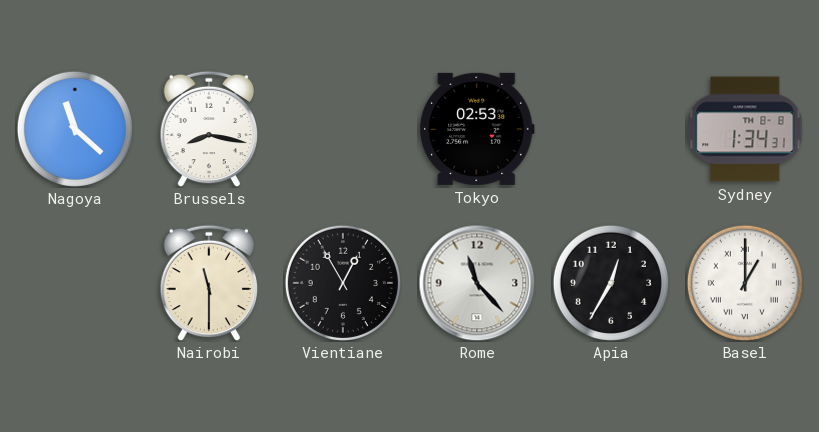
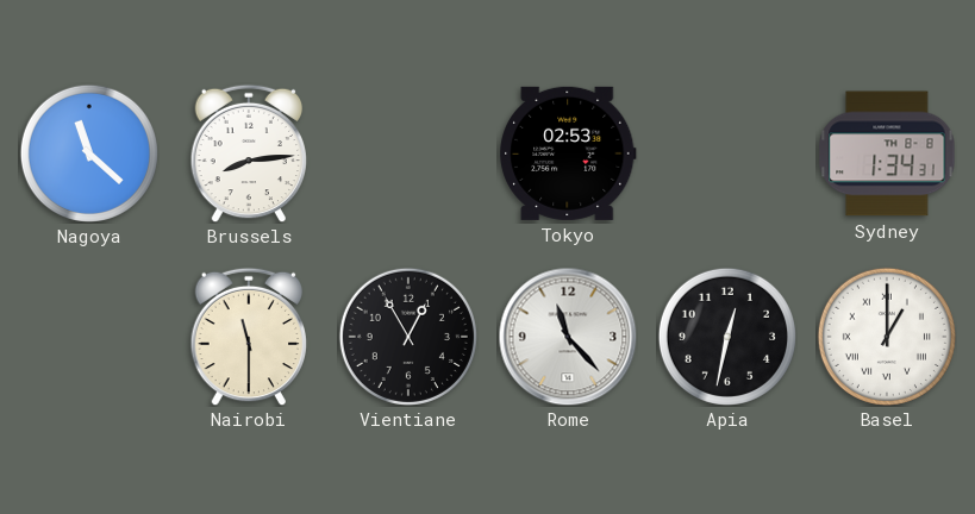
Brussels: 8:17 -> 8:14
Apia: 12:35 -> 12:32
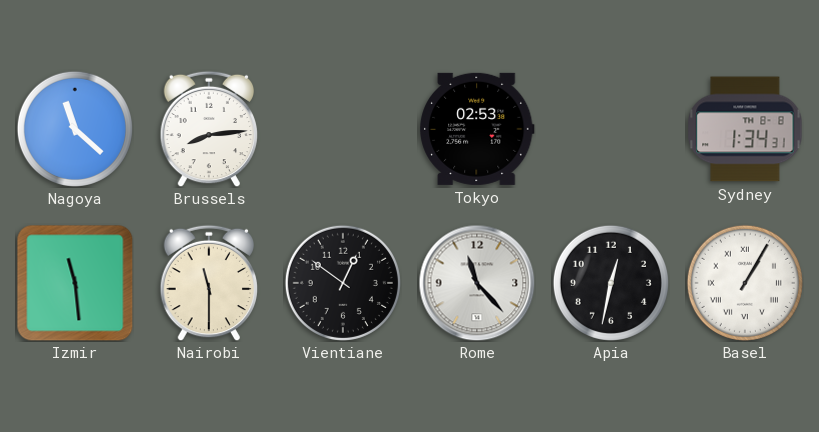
Izmir: none -> 11:29
Vientiane: 12:55 -> 12:51
Basel: 1:00 -> 1:05
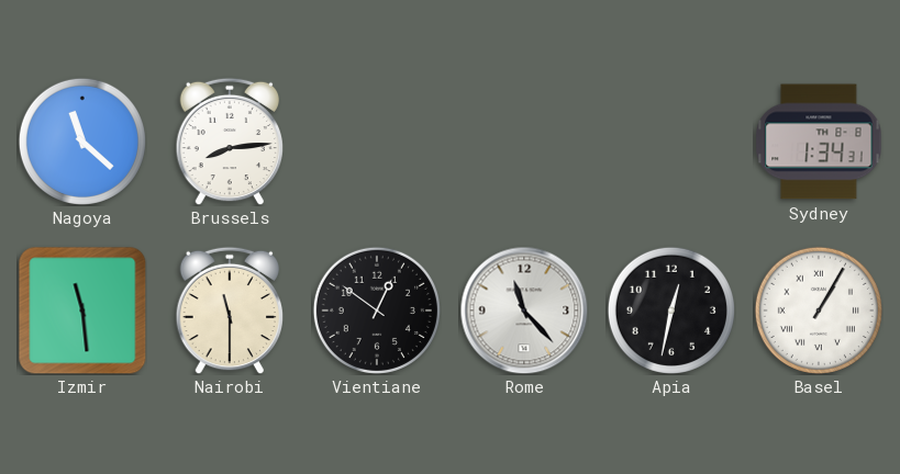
Tokyo: 02:53 -> none
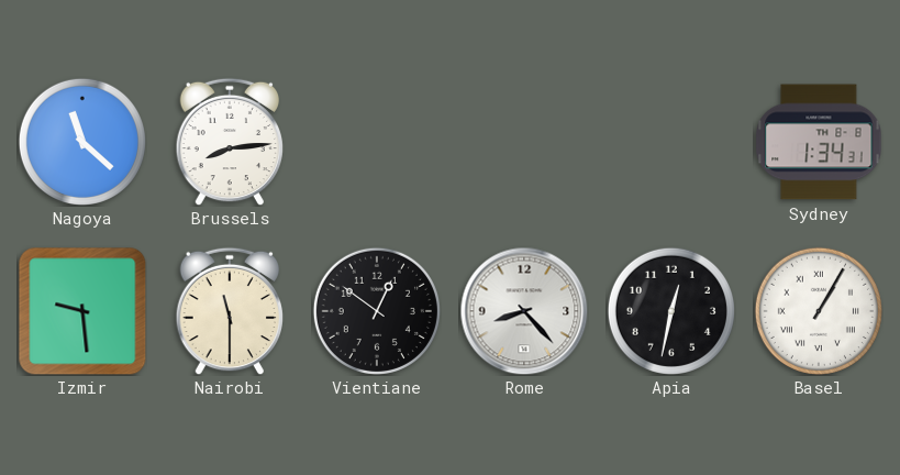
Izmir: 11:29 -> 9:29
Rome: 11:23 -> 8:23
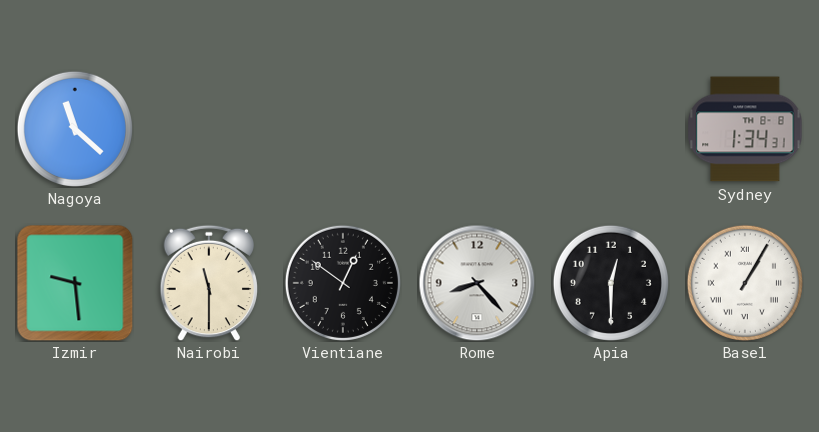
Brussels: 8:14 -> none
Apia: 12:32 -> 12:30
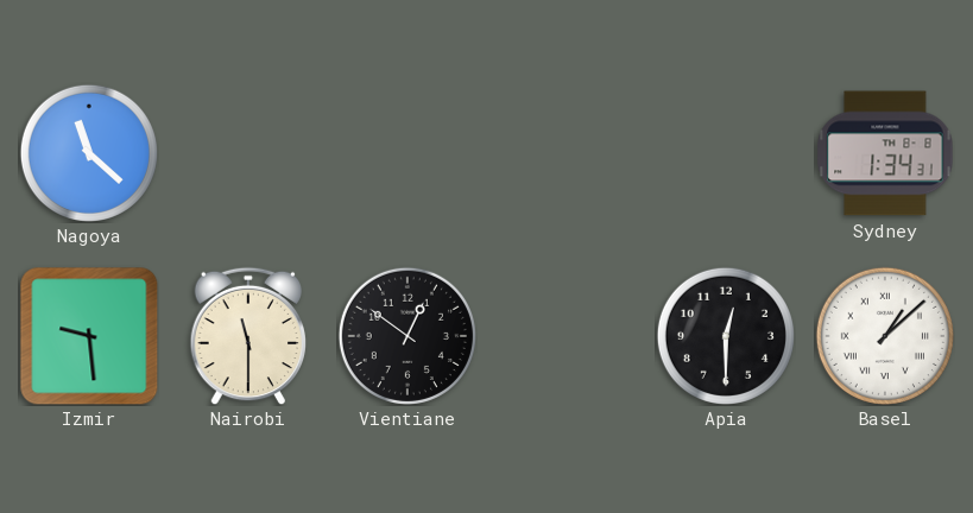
Rome: 8:23 -> none
Basel: 1:05 -> 1:08
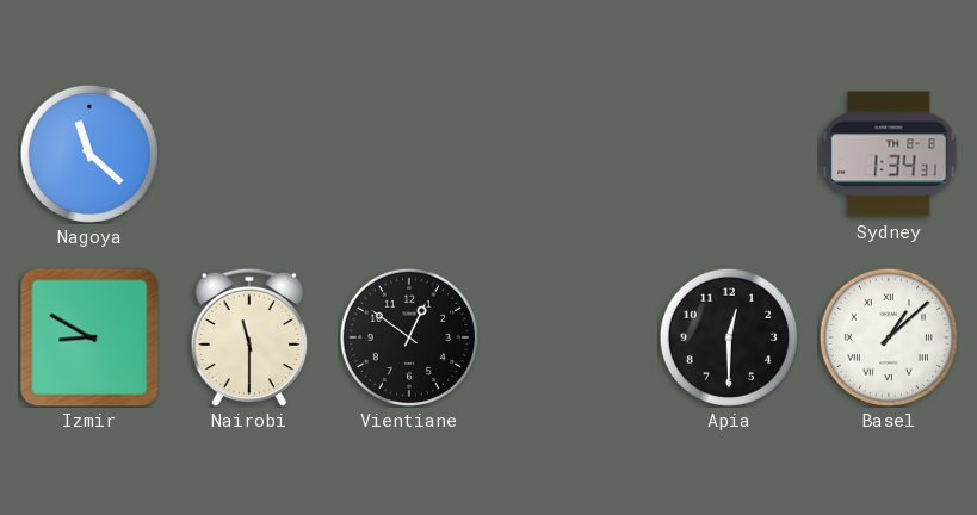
Izmir: 9:29 -> 8:50
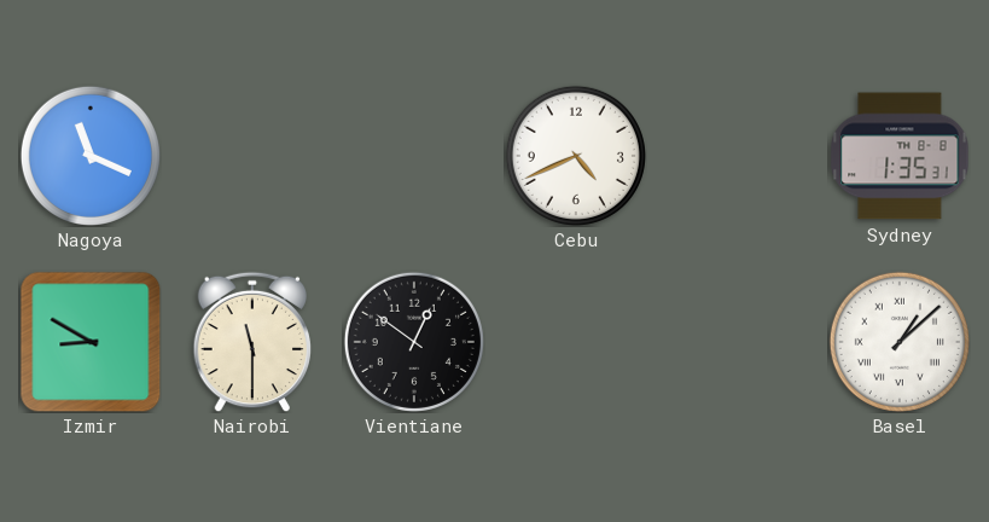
Nagoya: 11:22 -> 11:19
Cebu: none -> 4:41
Sydney: 1:34 -> 1:35
Apia: 12:30 -> none
